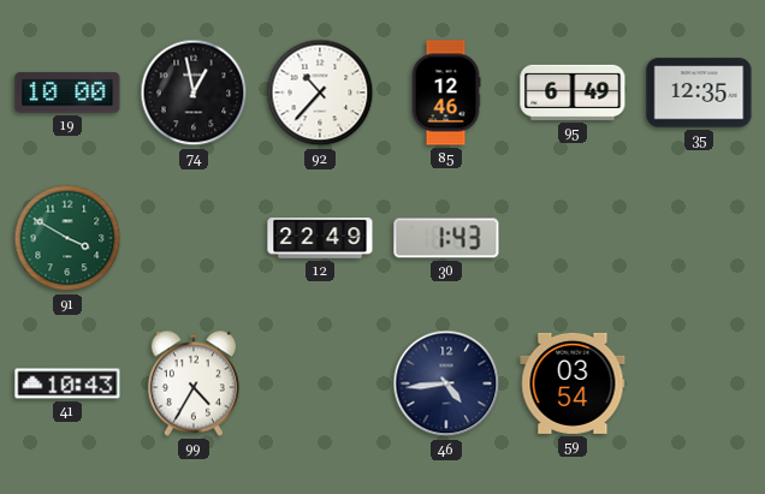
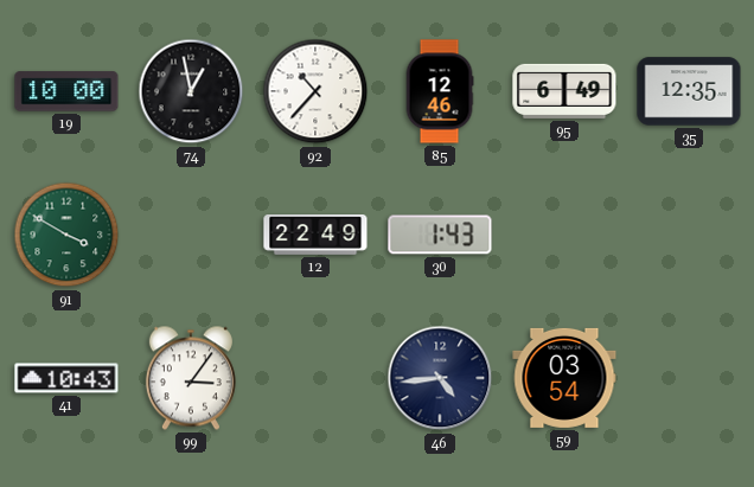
99: 4:35 -> 3:06
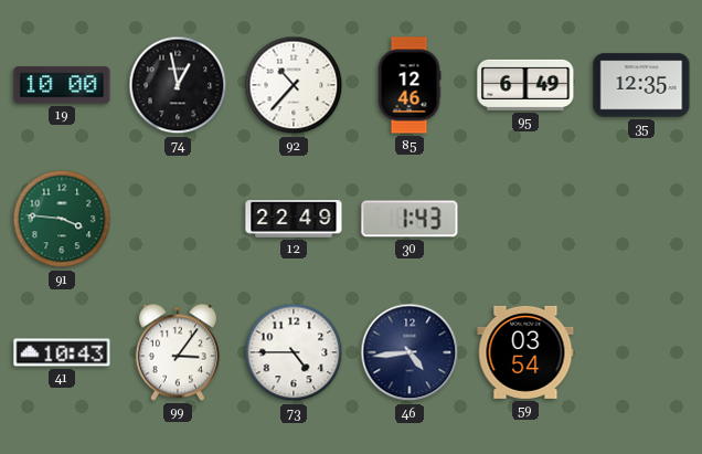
91: 3:50 -> 3:46
73: none -> 4:45
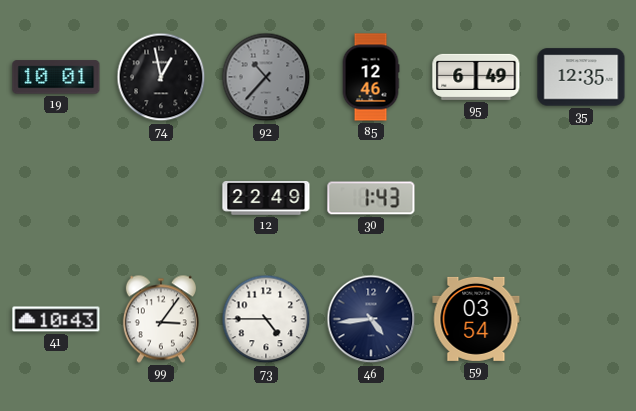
19: 10:00 -> 10:01
92 dial: white -> grey
91: 3:46 -> none
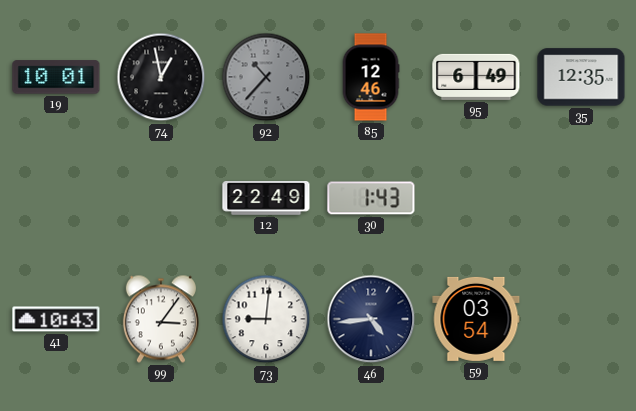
73: 4:45 -> 9:01
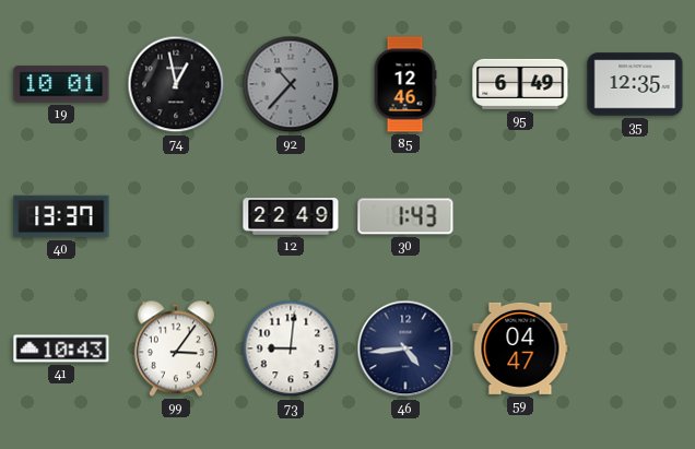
40: none -> 13:37
59: 03:54 -> 04:47
